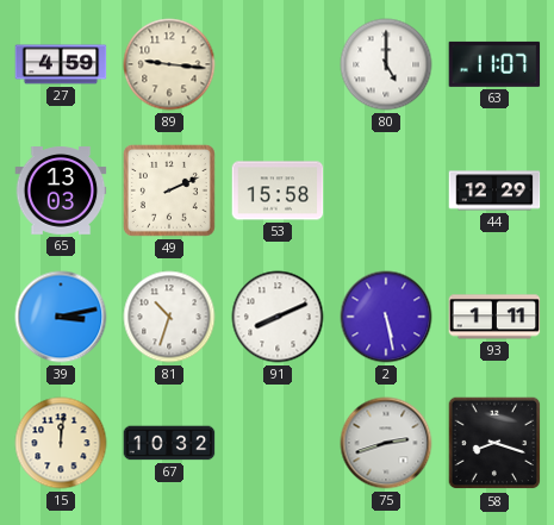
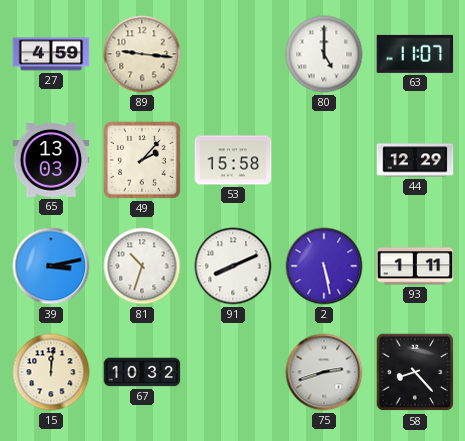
49: 2:11 -> 2:07
58: 8:18 -> 8:23
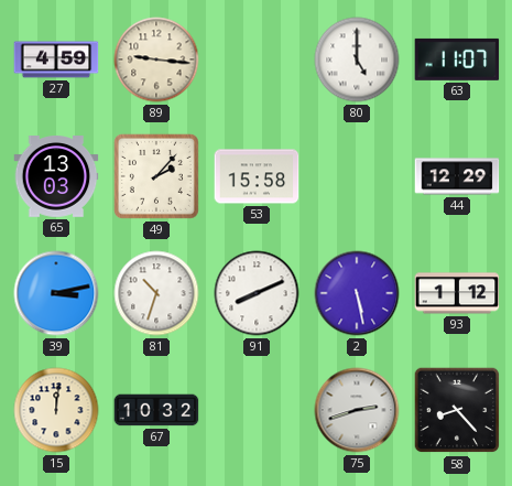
93: 1:11 -> 1:12
